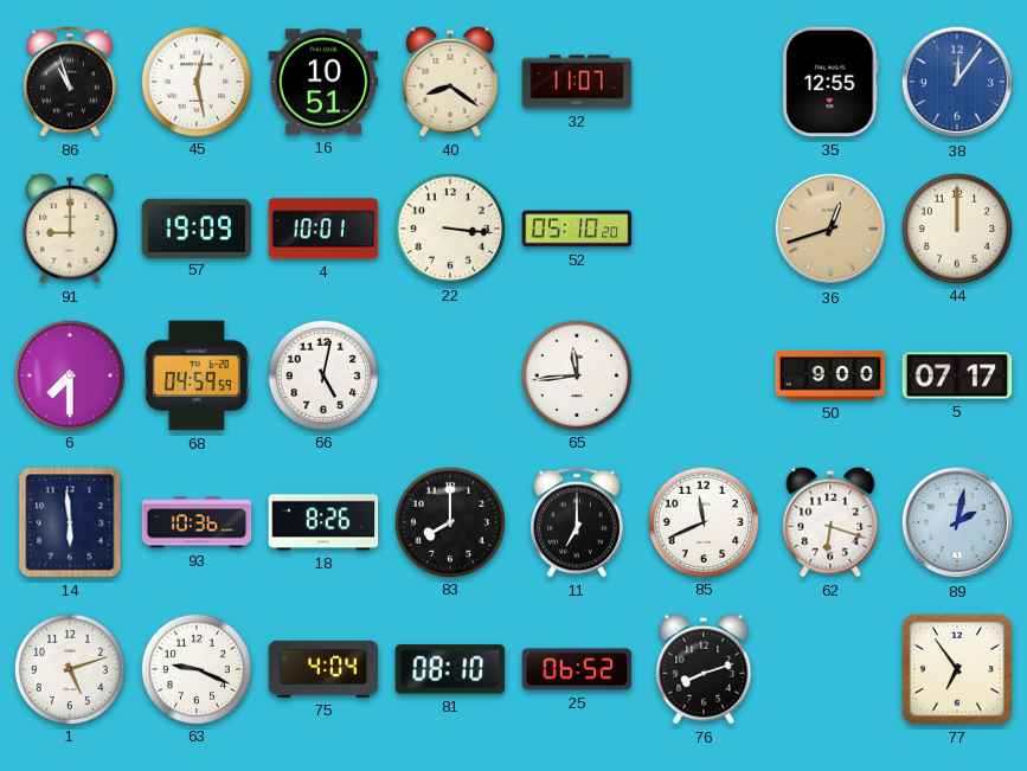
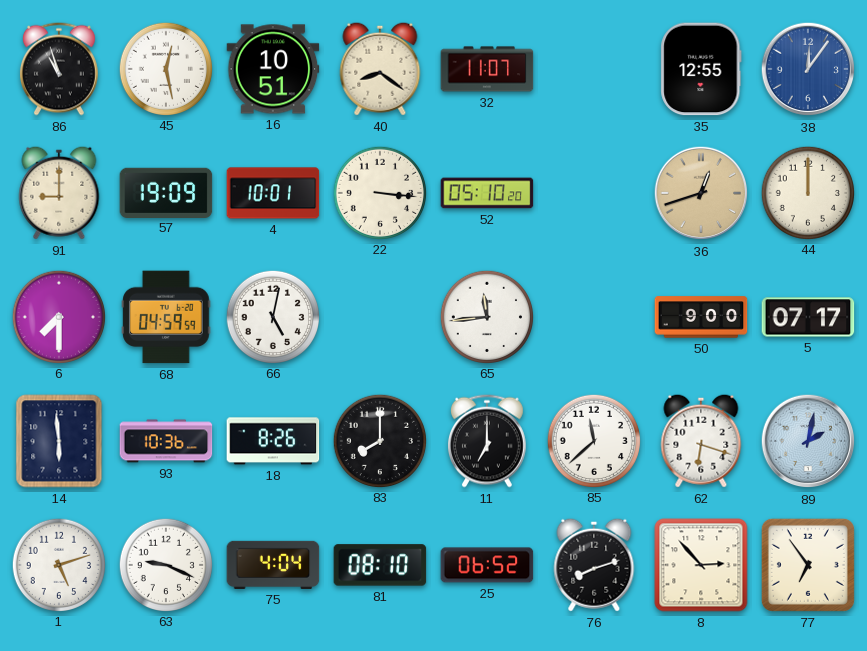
85: 11:41 -> 11:38
8: none -> 2:53
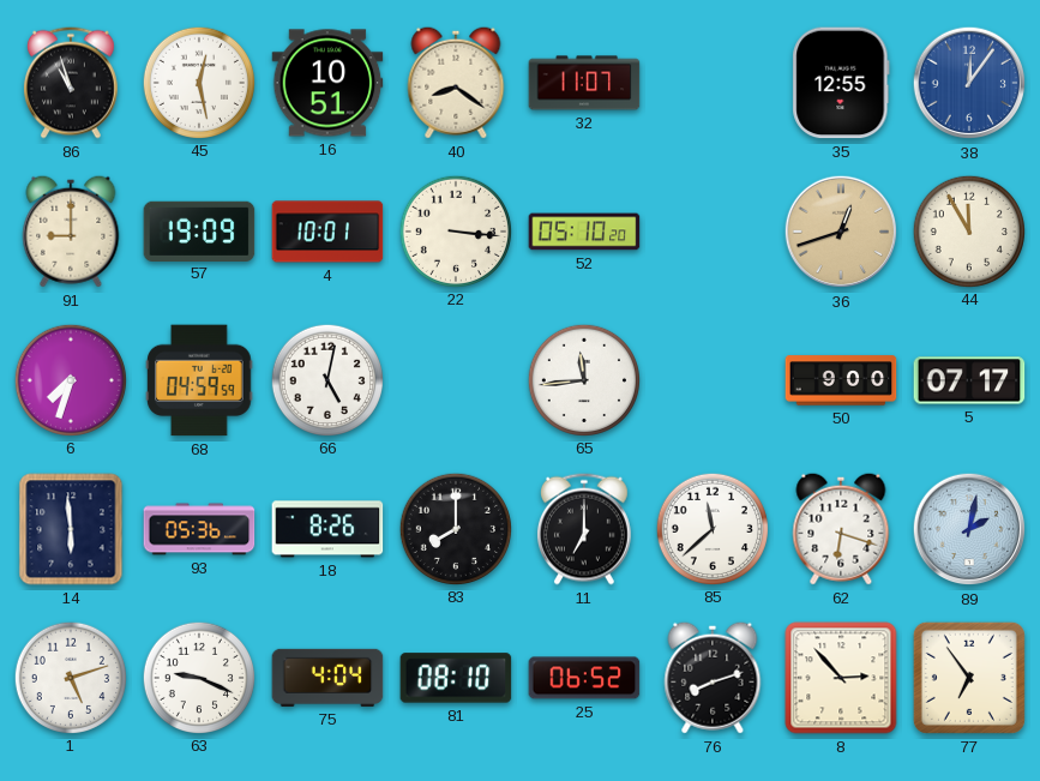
44: 12:00 -> 11:55
6: 7:30 -> 7:33
93: 10:36 -> 05:36
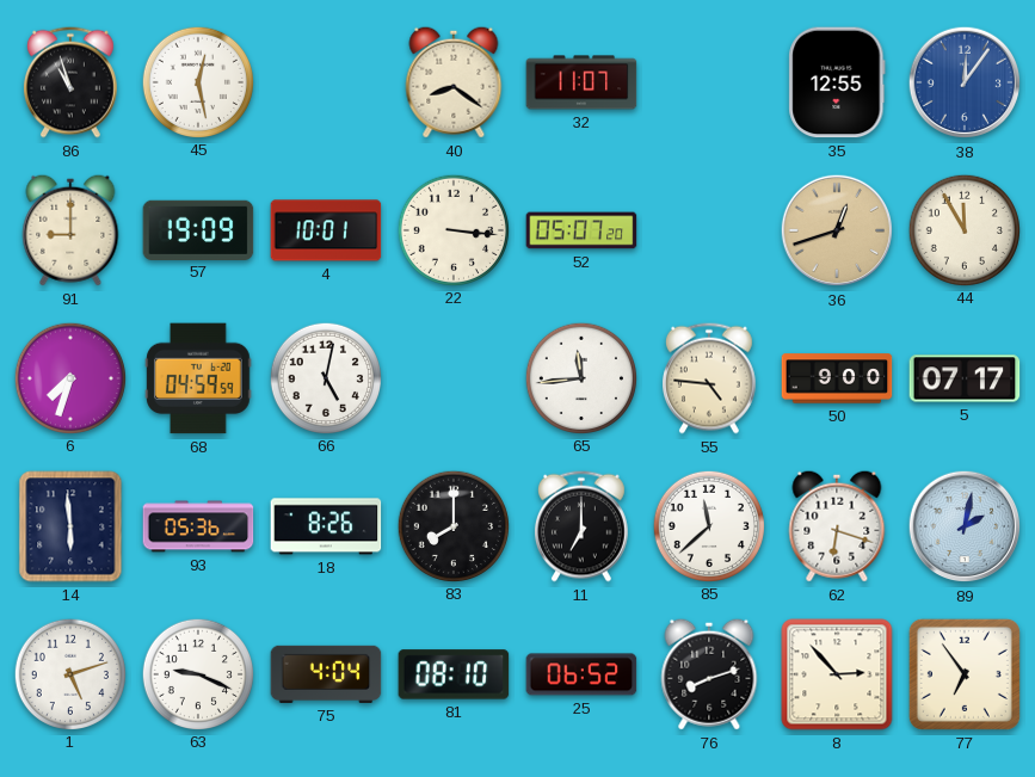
16: 10:51 -> none
52: 05:10 -> 05:07
55: none -> 4:46
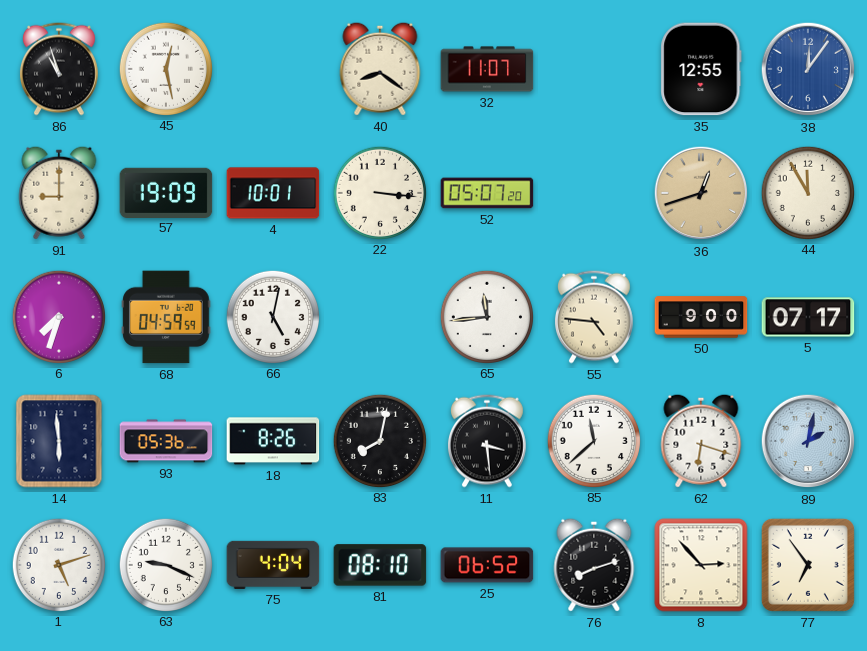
83: 8:00 -> 8:02
11: 7:00 -> 3:29
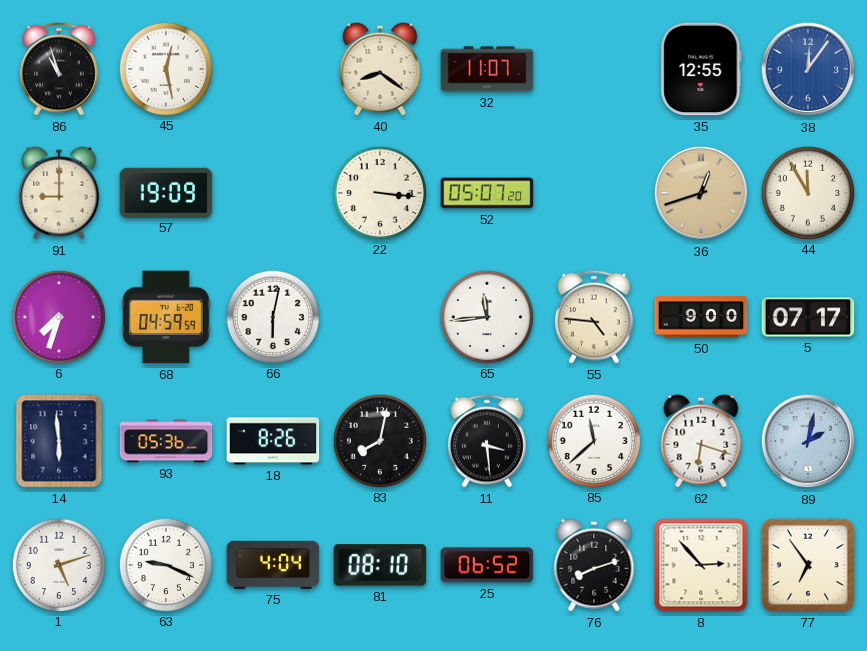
4: 10:01 -> none
66: 5:02 -> 6:02
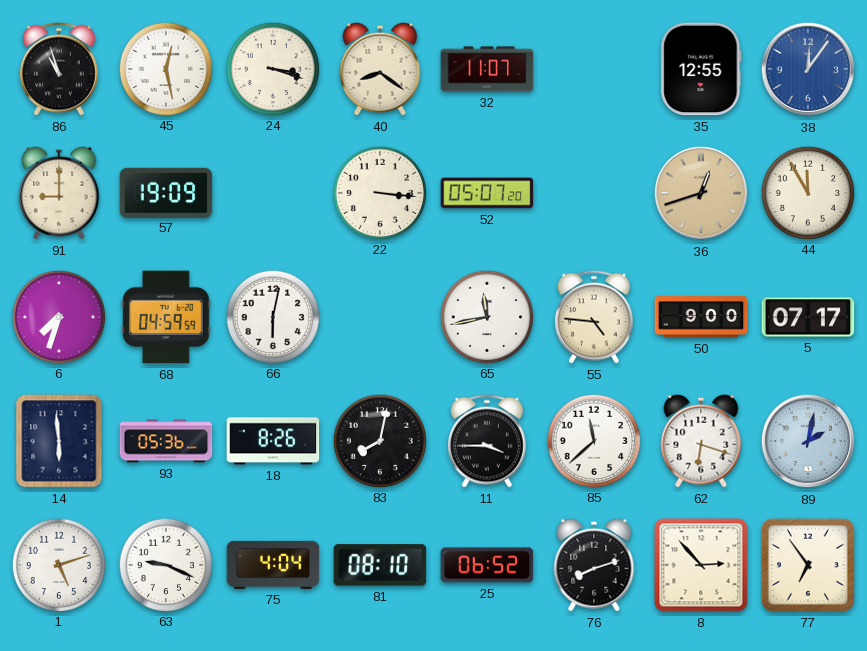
24: none -> 3:18
65: 11:44 -> 11:43
11: 3:29 -> 3:45
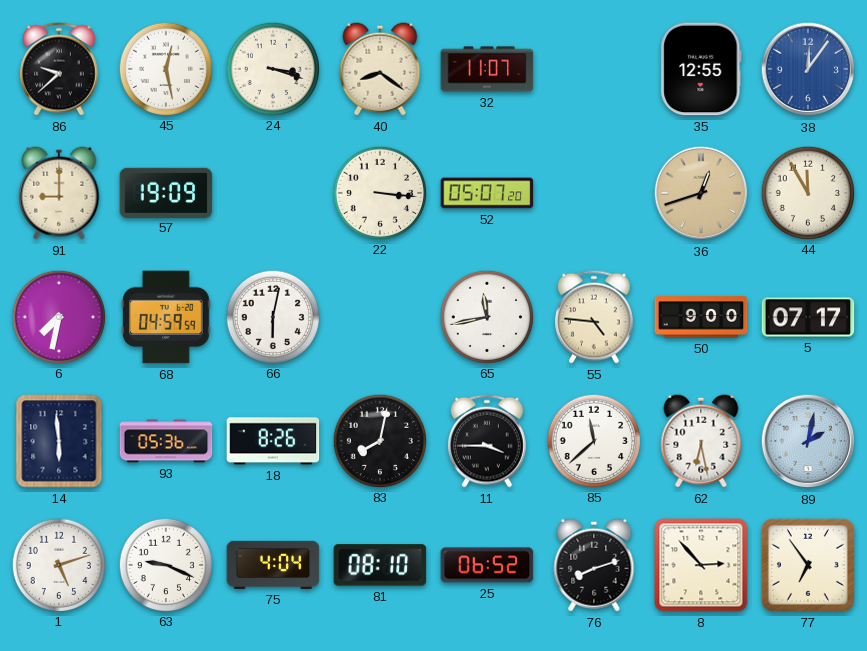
86: 10:57 -> 9:38
6: 7:33 -> 7:32
62: 6:18 -> 6:28
